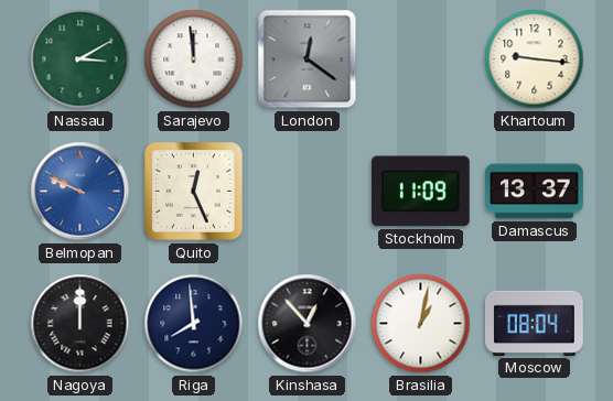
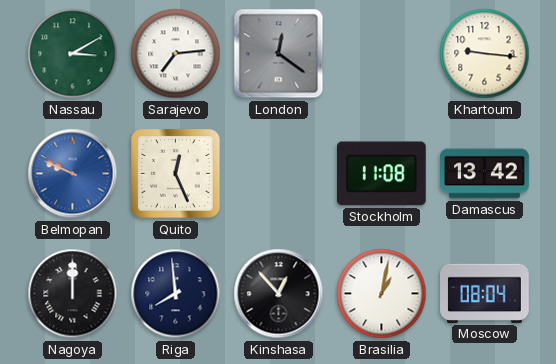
Sarajevo: 11:59 -> 7:14
Stockholm: 11:09 -> 11:08
Damascus: 13:37 -> 13:42
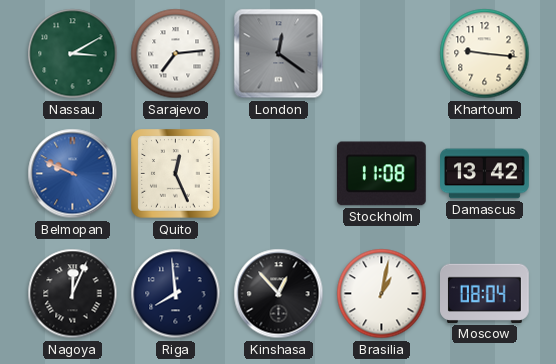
Nagoya: 12:00 -> 12:04
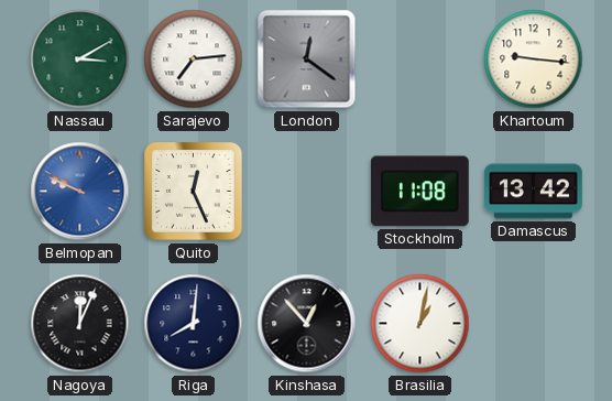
Riga: 7:59 -> 8:01
Moscow: 08:04 -> none
